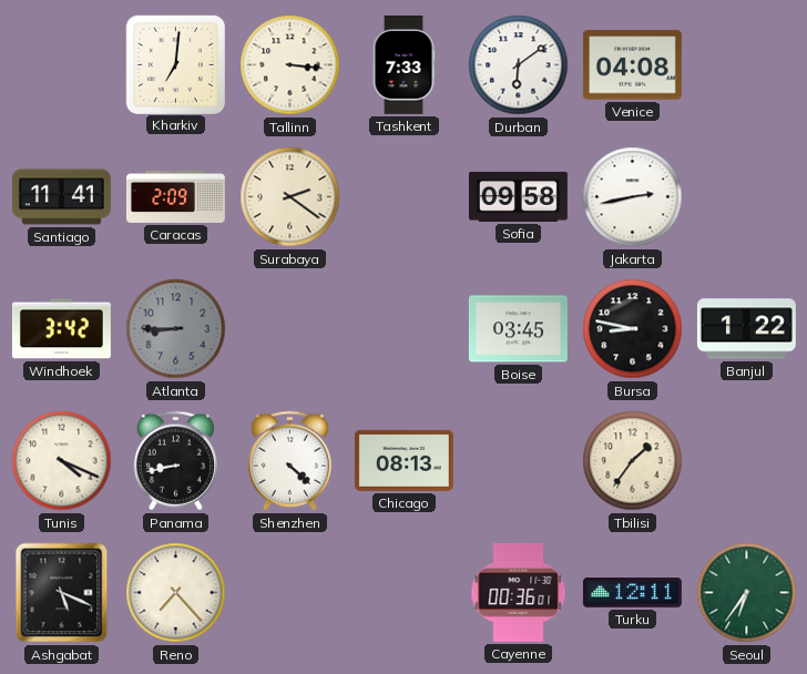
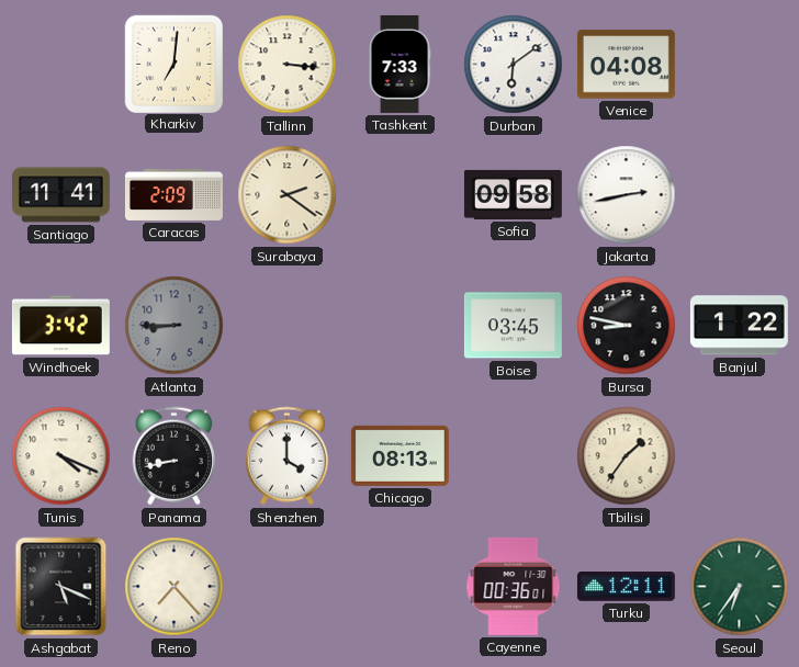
Shenzhen: 4:22 -> 4:00
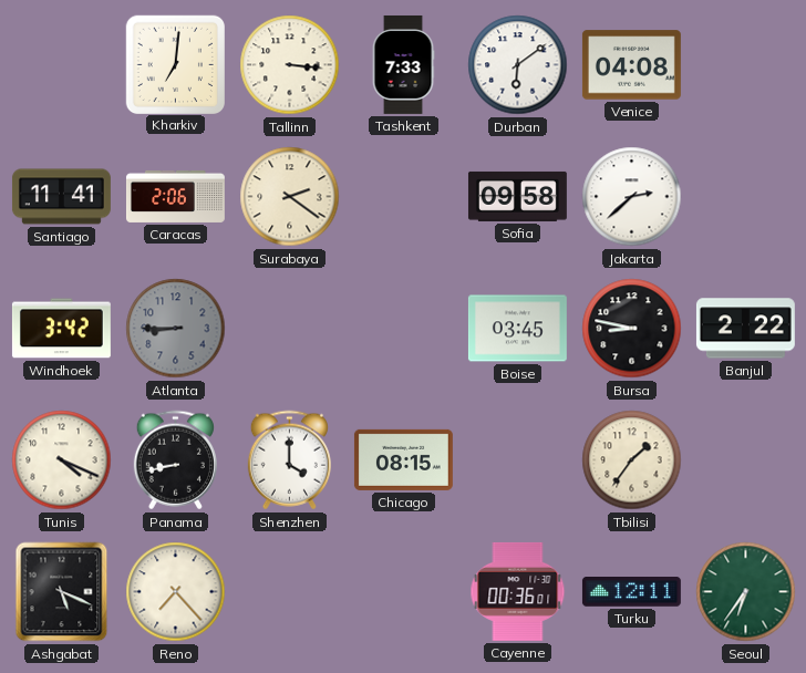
Caracas: 2:09 -> 2:06
Jakarta: 2:43 -> 2:38
Banjul: 1:22 -> 2:22
Chicago: 08:13 -> 08:15
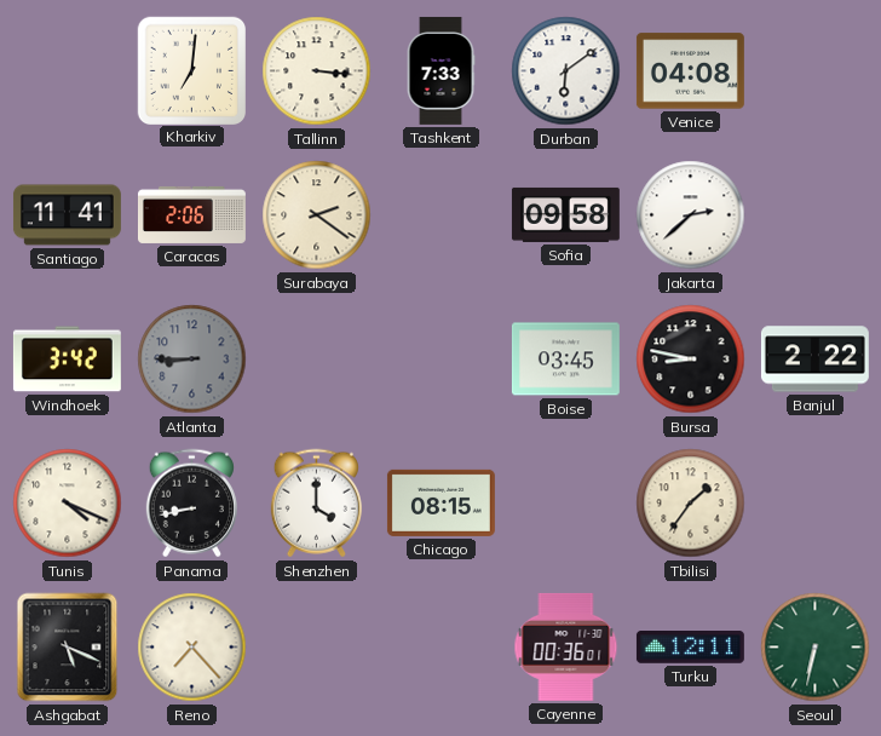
Seoul: 6:36 -> 6:32
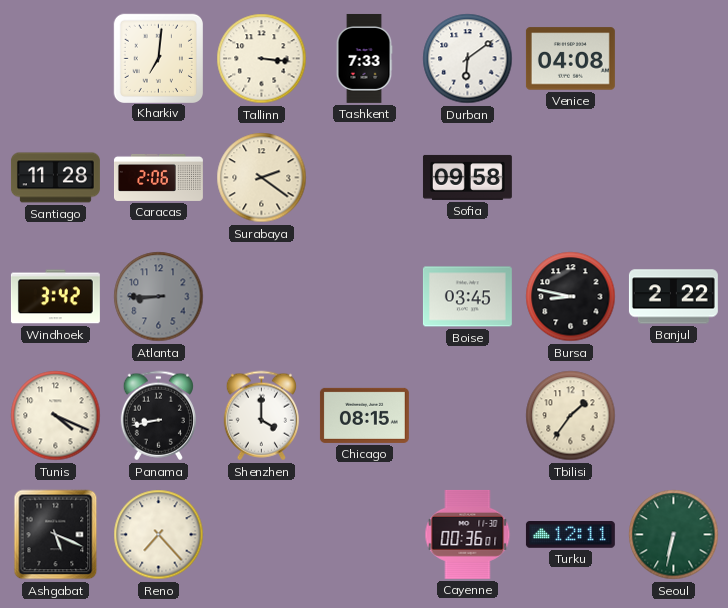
Santiago: 11:41 -> 11:28
Jakarta: 2:38 -> none
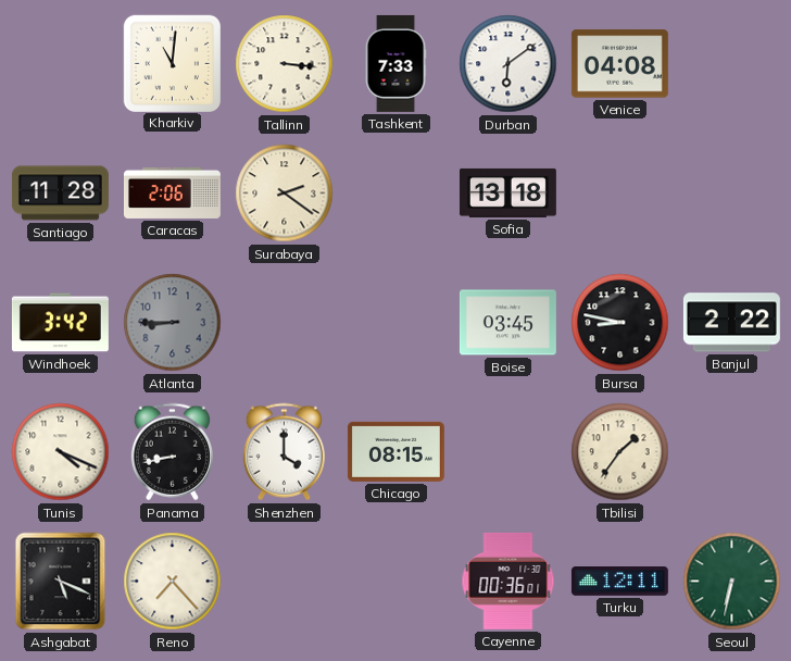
Kharkiv: 7:01 -> 11:01
Sofia: 09:58 -> 13:18
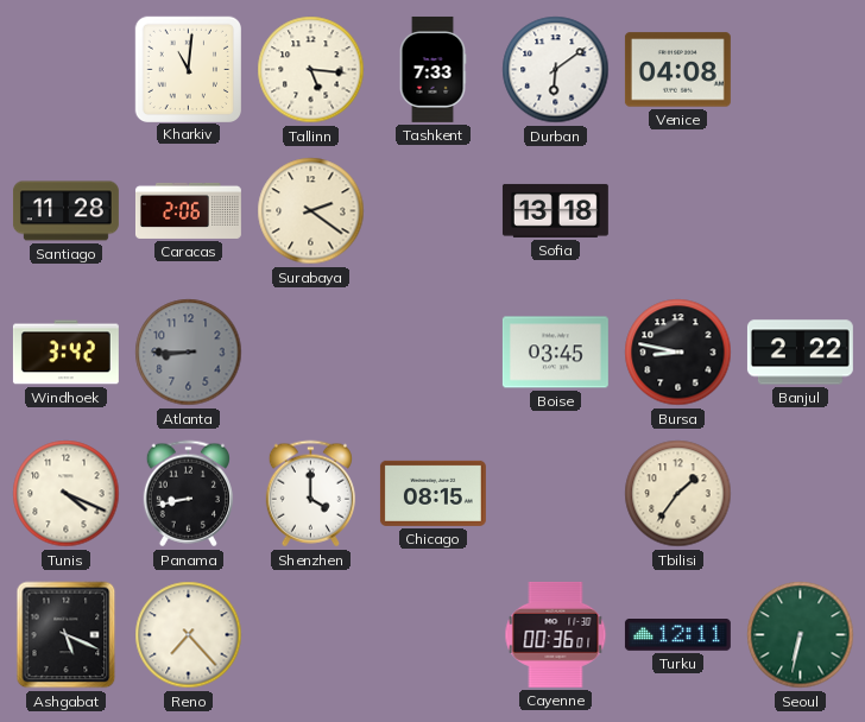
Tallinn: 3:16 -> 5:16
